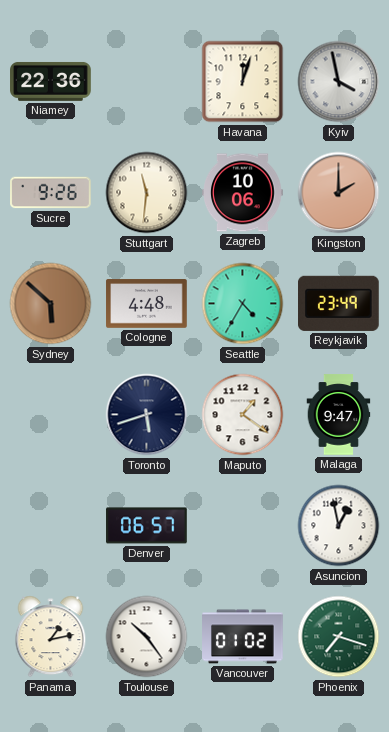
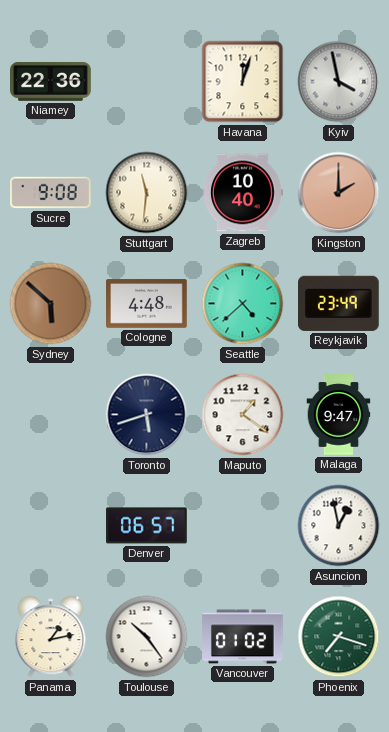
Sucre: 9:26 -> 9:08
Zagreb: 10:06 -> 10:40
Seattle: 4:35 -> 4:38
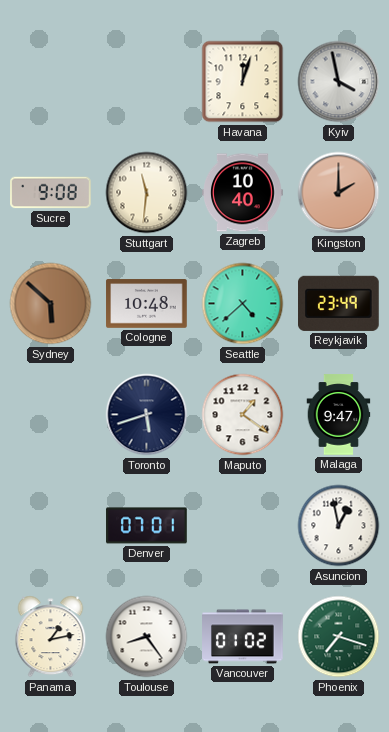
Niamey: 22:36 -> none
Cologne: 4:48 -> 10:48
Denver: 06:57 -> 07:01
Toulouse: 10:24 -> 8:24
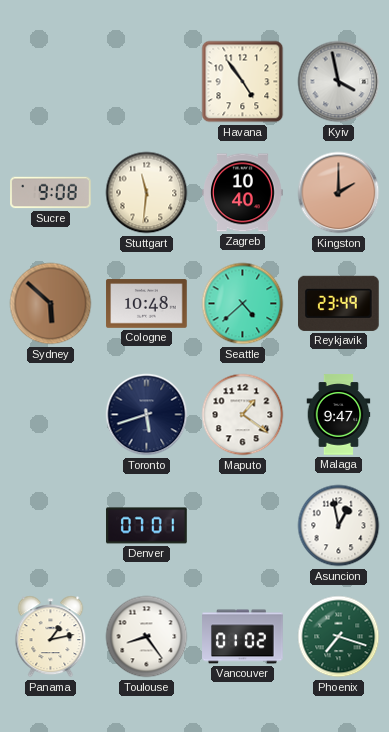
Havana: 12:03 -> 4:54
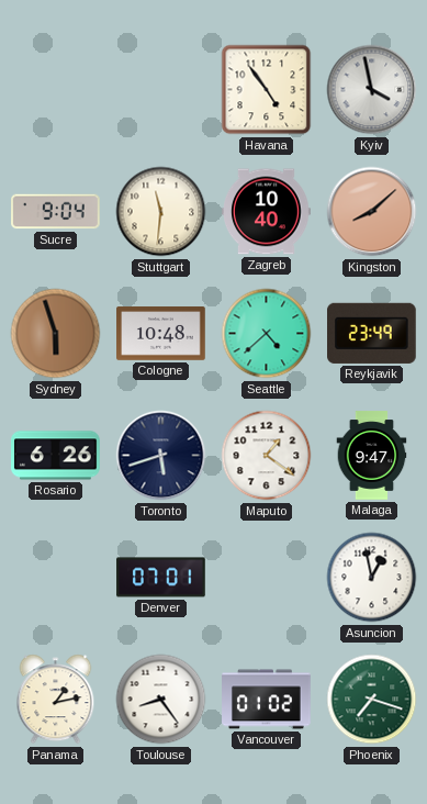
Sucre: 9:08 -> 9:04
Kingston: 2:00 -> 8:08
Sydney: 5:52 -> 5:57
Rosario: none -> 6:26
